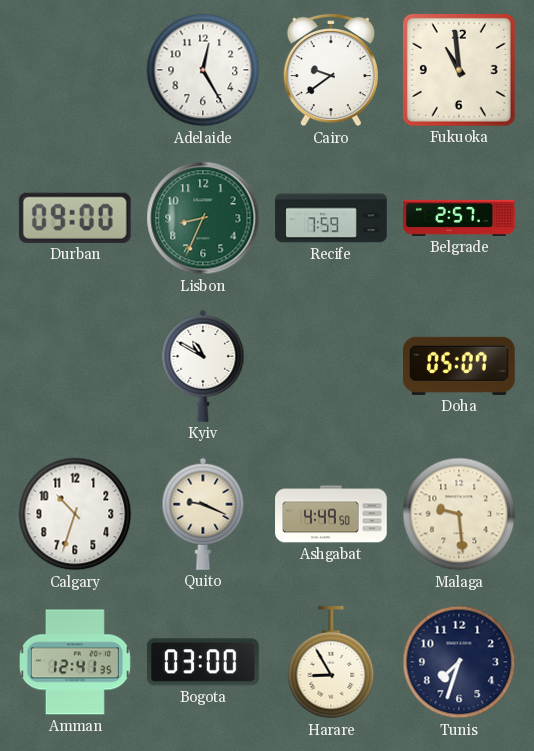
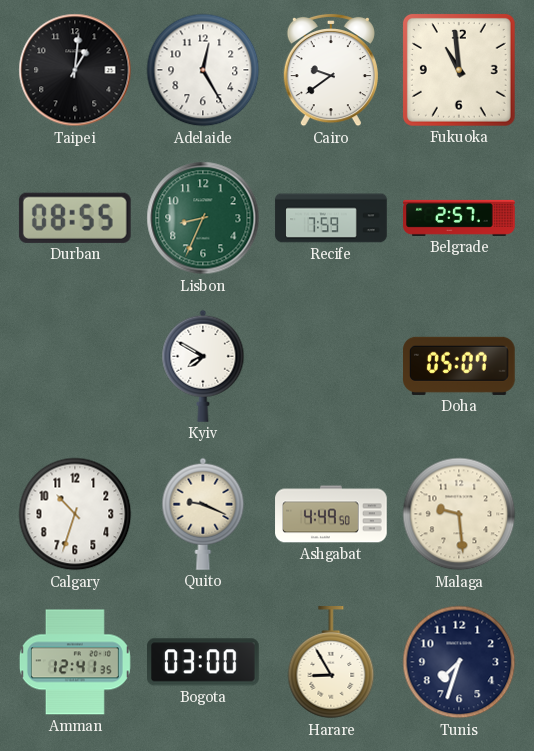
Taipei: none -> 1:01
Durban: 09:00 -> 08:55
Kyiv: 10:50 -> 7:50
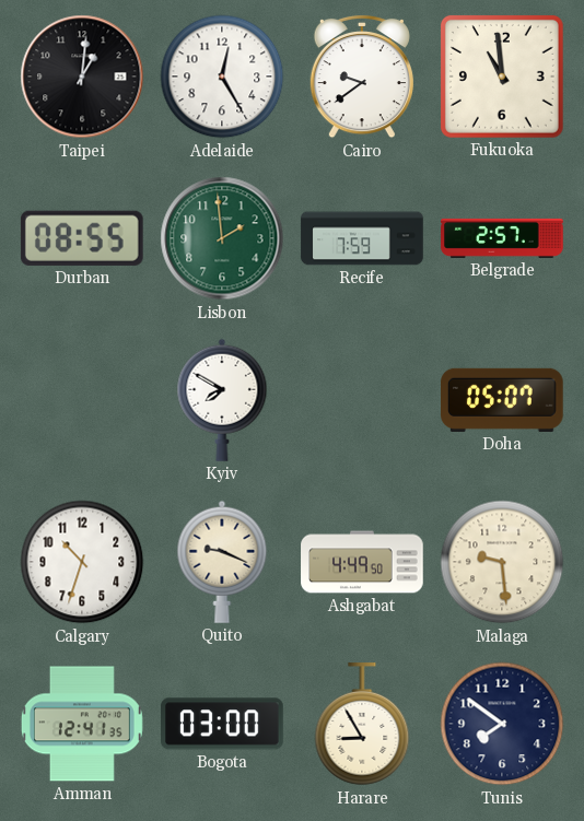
Lisbon: 8:34 -> 1:59
Tunis: 7:33 -> 7:51
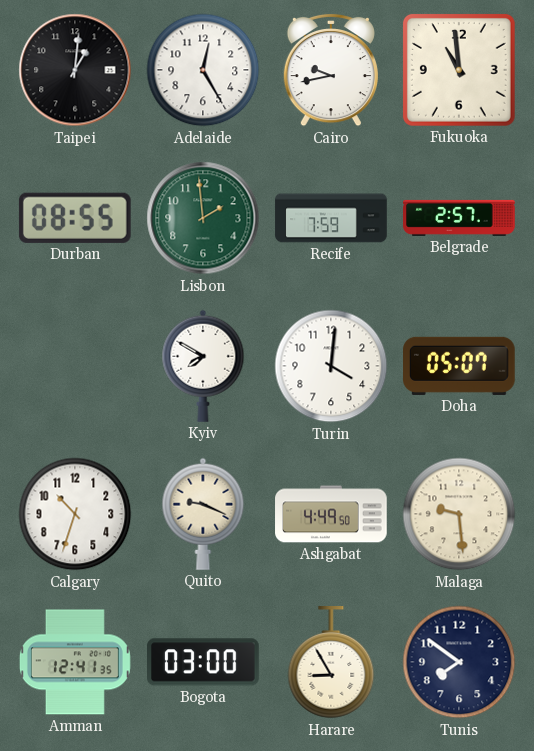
Cairo: 9:39 -> 9:43
Turin: none -> 4:01
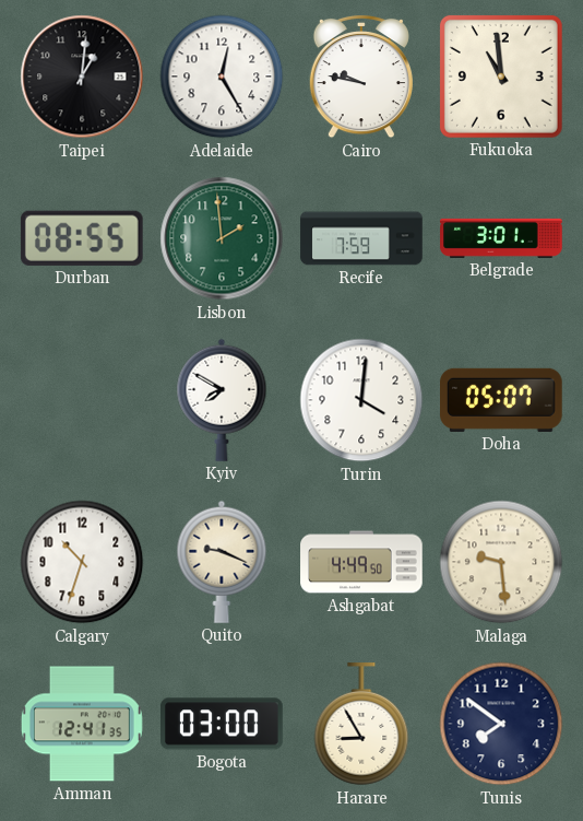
Cairo: 9:43 -> 9:47
Belgrade: 2:57 -> 3:01
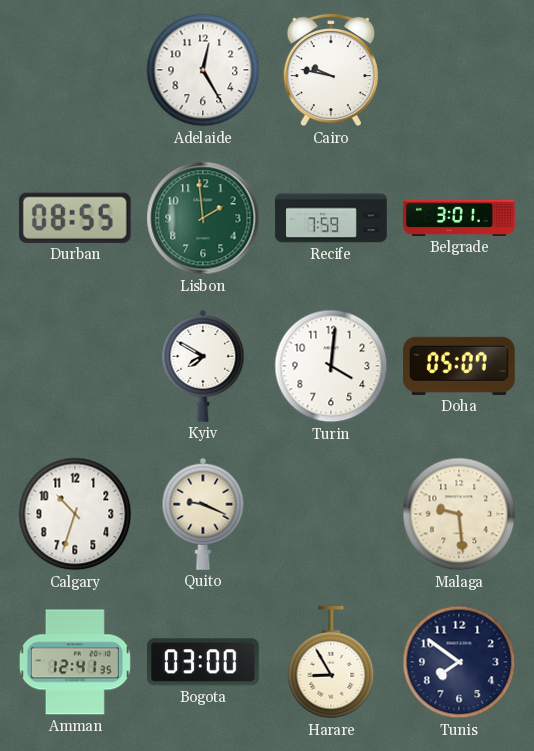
Taipei: 1:01 -> none
Fukuoka: 10:59 -> none
Ashgabat: 4:49 -> none
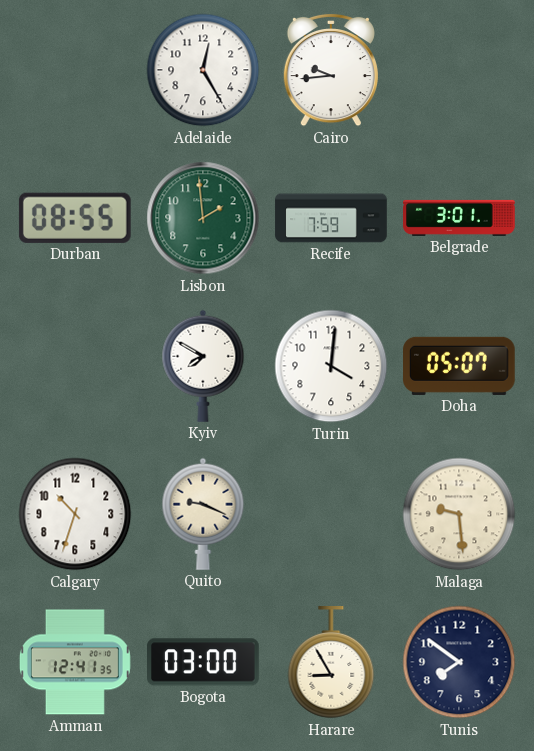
Cairo: 9:47 -> 9:44
